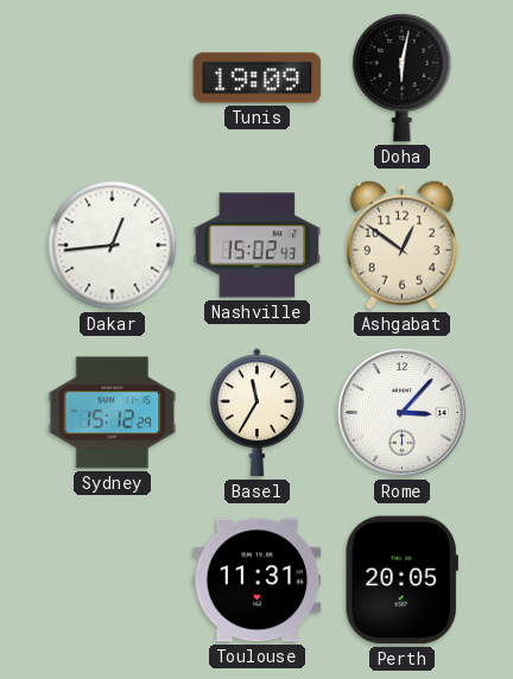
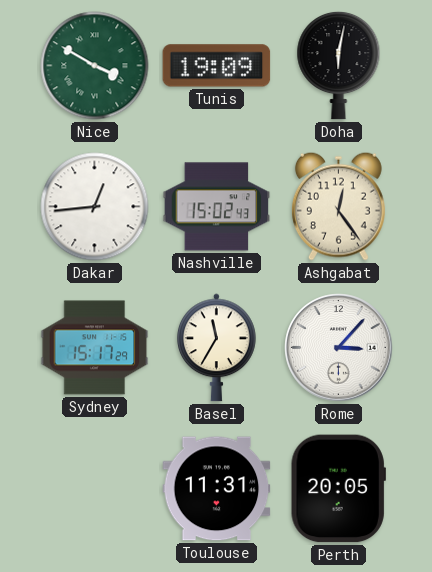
Nice: none -> 3:50
Ashgabat: 12:51 -> 12:24
Sydney: 15:12 -> 15:17
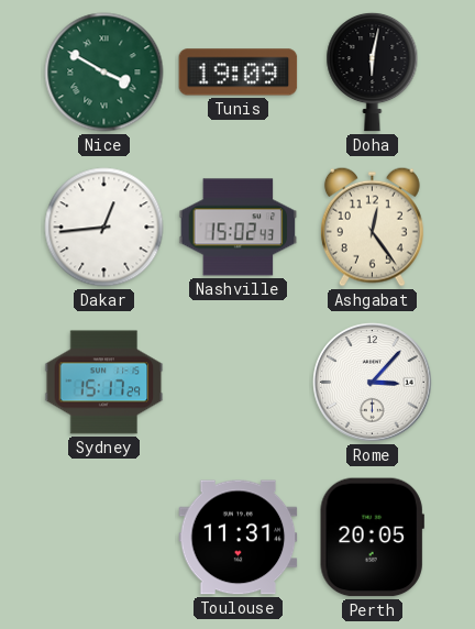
Basel: 11:35 -> none
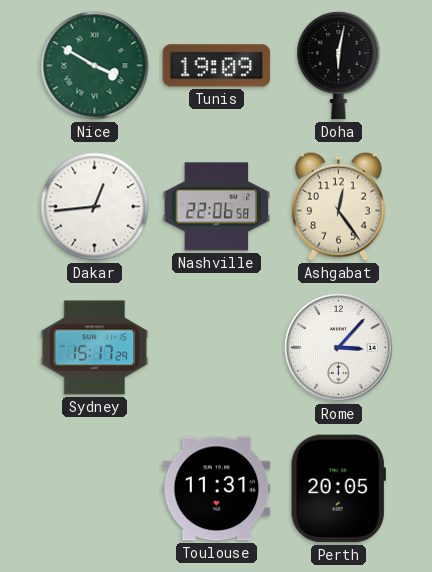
Nashville: 15:02 -> 22:06
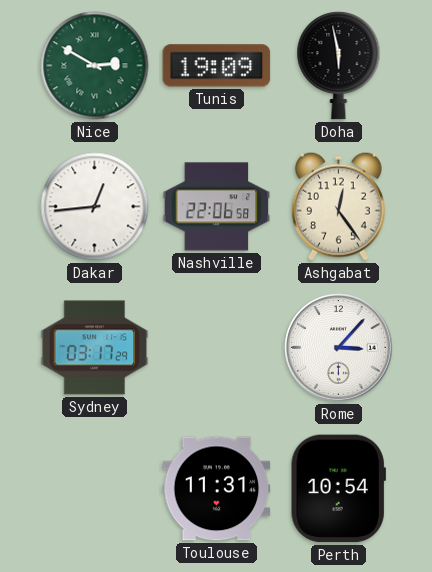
Nice: 3:50 -> 2:50
Doha: 6:02 -> 5:58
Sydney: 15:17 -> 03:17
Perth: 20:05 -> 10:54
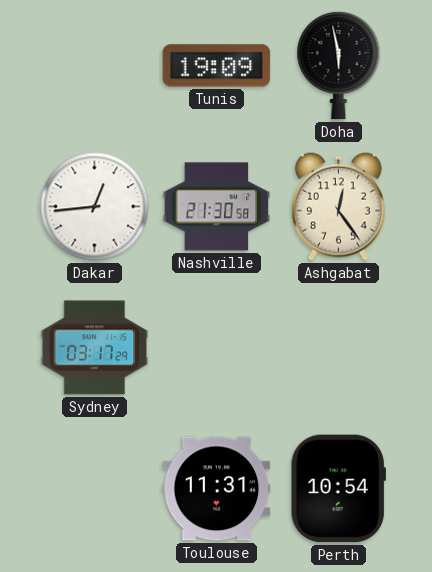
Nice: 2:50 -> none
Nashville: 22:06 -> 21:30
Rome: 3:07 -> none
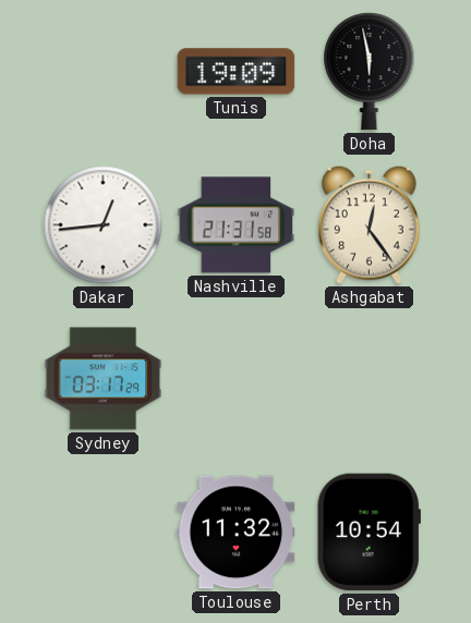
Nashville: 21:30 -> 21:31
Toulouse: 11:31 -> 11:32
